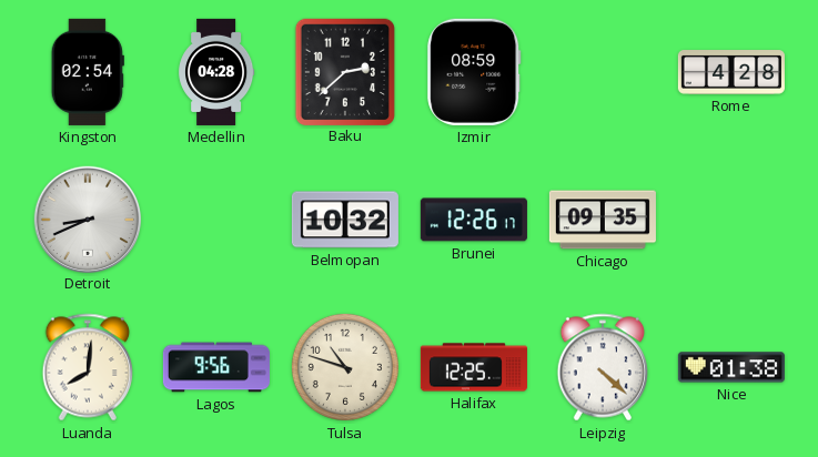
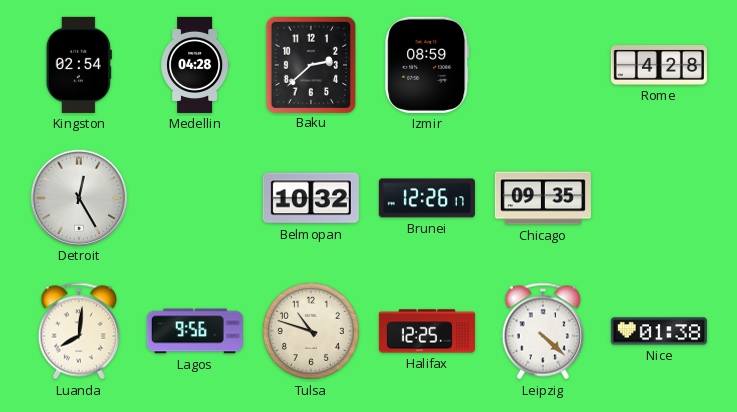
Detroit: 8:41 -> 12:25
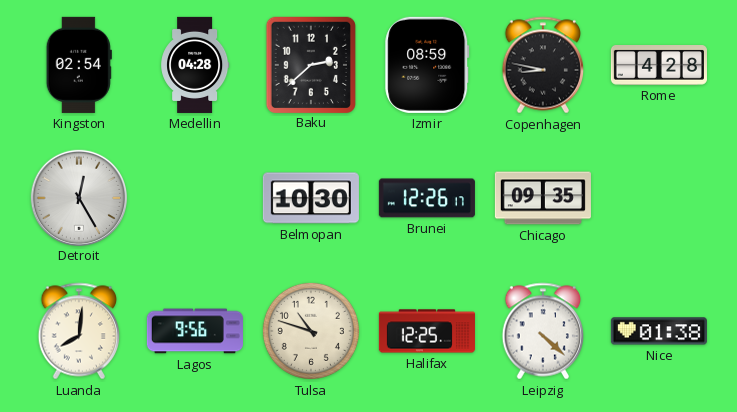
Copenhagen: none -> 8:47
Belmopan: 10:32 -> 10:30
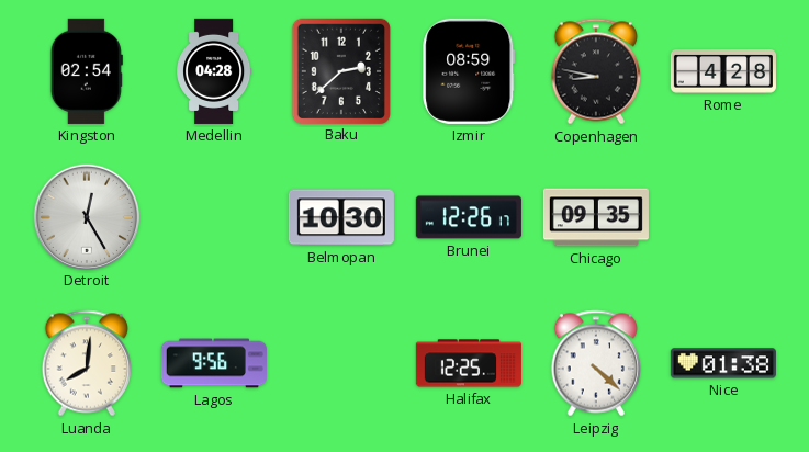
Tulsa: 10:48 -> none
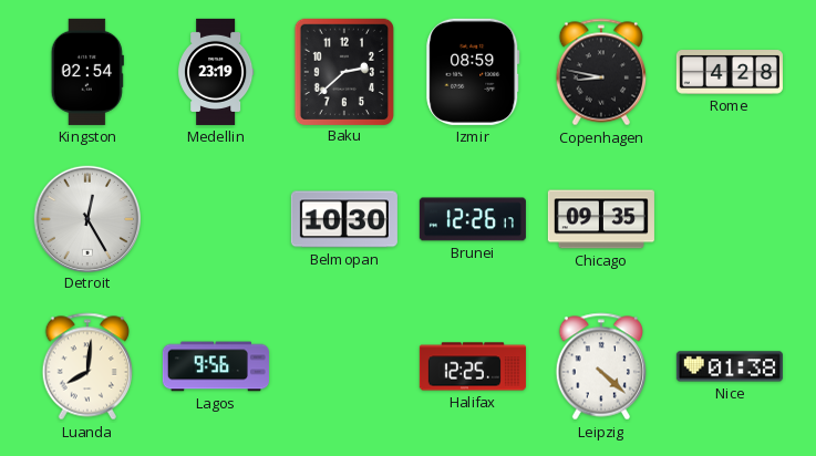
Medellin: 04:28 -> 23:19
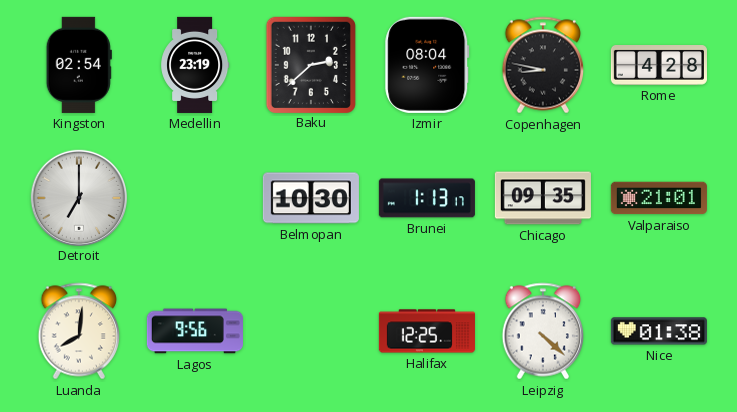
Izmir: 08:59 -> 08:04
Detroit: 12:25 -> 7:00
Brunei: 12:26 -> 1:13
Valparaiso: none -> 21:01
